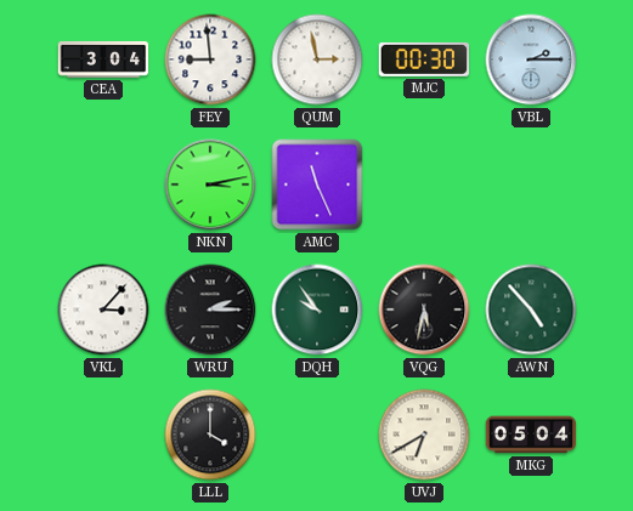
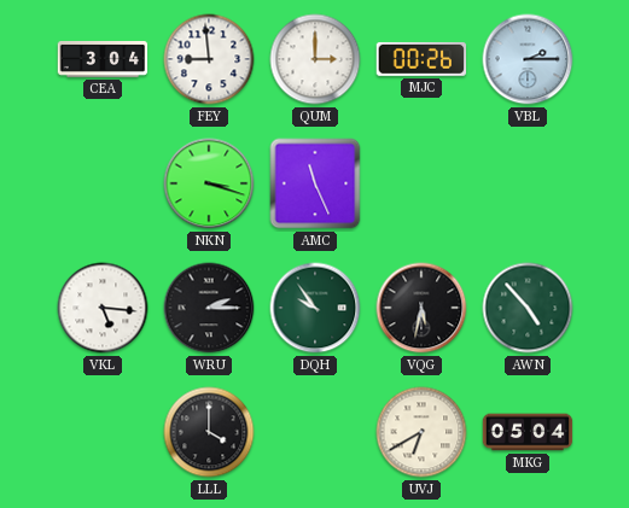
QUM: 2:58 -> 3:00
MJC: 00:30 -> 00:26
NKN: 3:13 -> 3:18
VKL: 3:07 -> 5:16
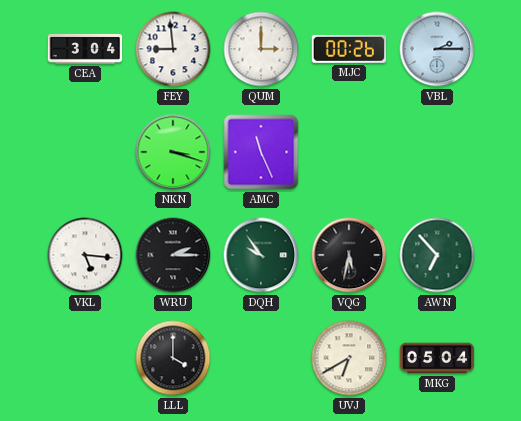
AWN: 4:53 -> 6:53
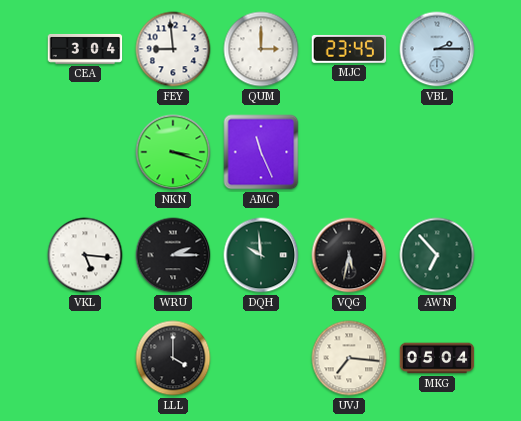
MJC: 00:26 -> 23:45
DQH: 9:54 -> 9:59
UVJ: 6:40 -> 7:16
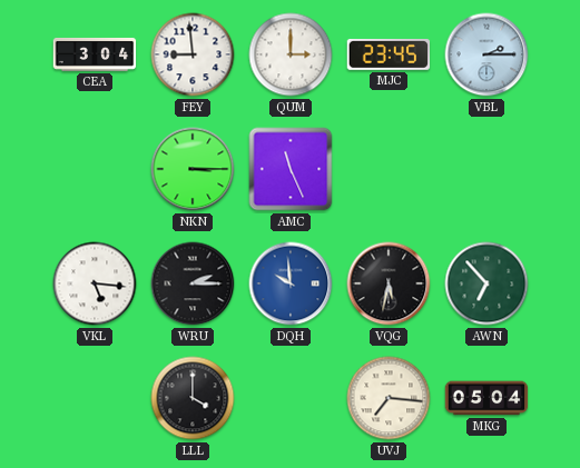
NKN: 3:18 -> 3:15
DQH dial: green -> blue
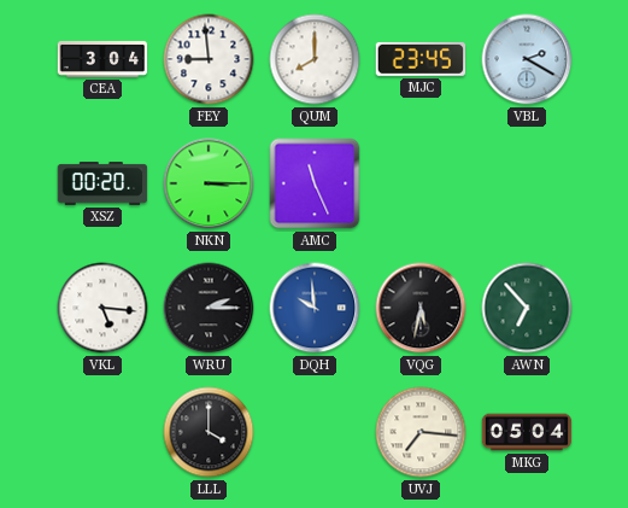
QUM: 3:00 -> 8:00
VBL: 2:15 -> 2:20
XSZ: none -> 00:20
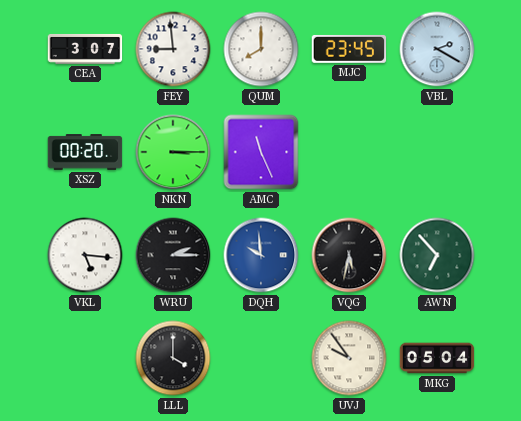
CEA: 3:04 -> 3:07
UVJ: 7:16 -> 9:54
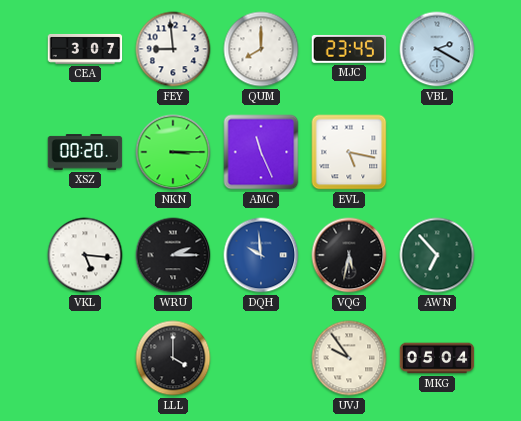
EVL: none -> 5:17
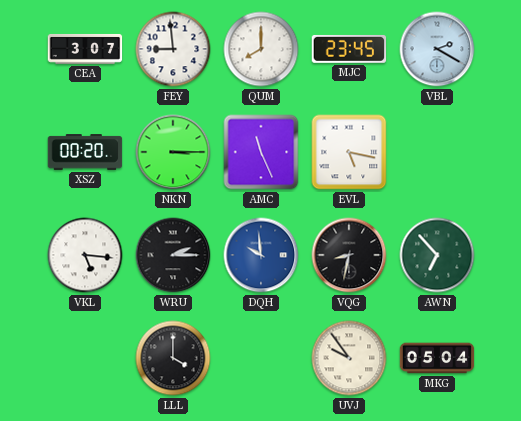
VQG: 5:32 -> 8:32
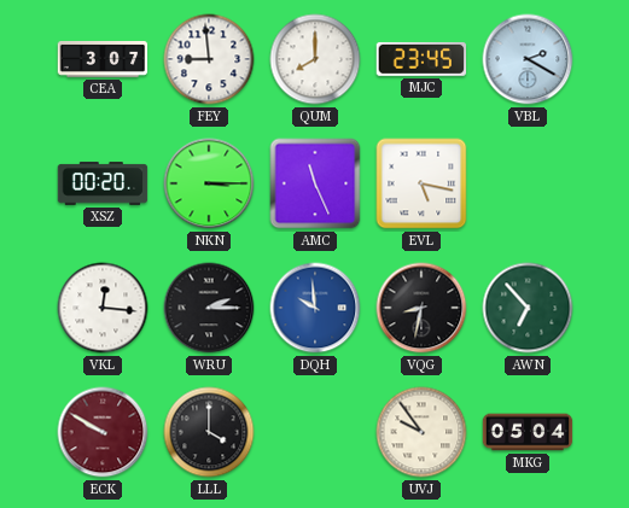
VKL: 5:16 -> 12:16
ECK: none -> 9:50
